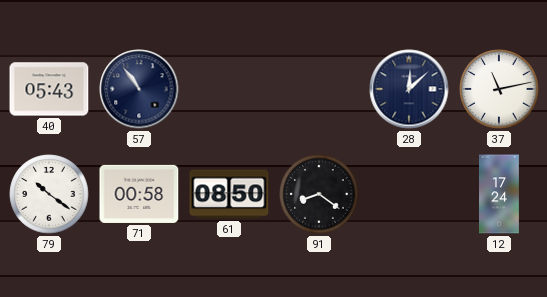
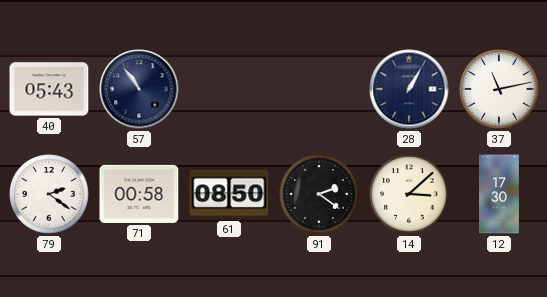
28: 12:08 -> 1:05
79: 10:21 -> 2:21
91: 8:21 -> 2:21
14: none -> 3:08
12: 17:24 -> 17:30
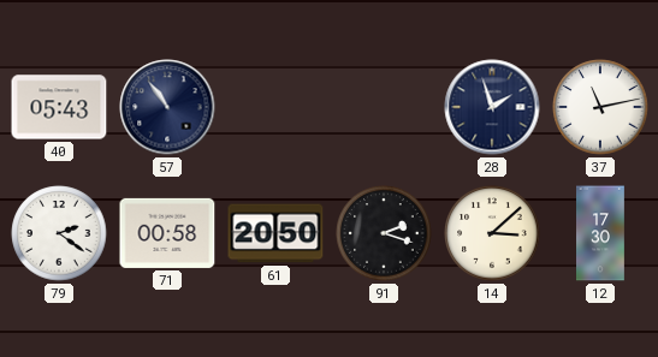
28: 1:05 -> 1:57
61: 08:50 -> 20:50
91: 2:21 -> 2:18
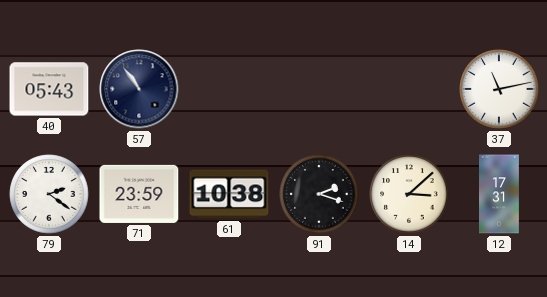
28: 1:57 -> none
71: 00:58 -> 23:59
61: 20:50 -> 10:38
12: 17:30 -> 17:31
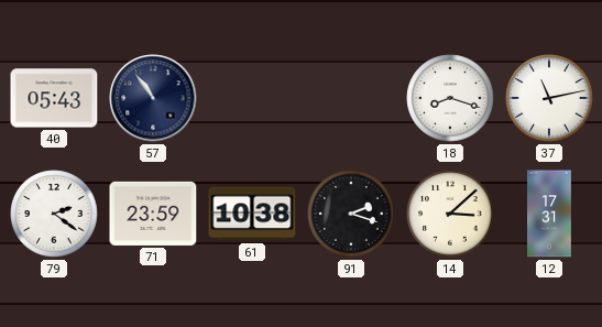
18: none -> 8:18
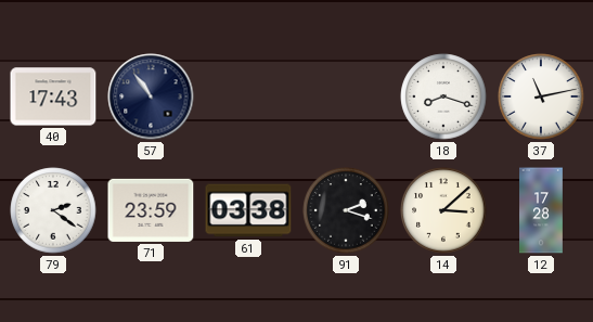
40: 05:43 -> 17:43
61: 10:38 -> 03:38
12: 17:31 -> 17:28
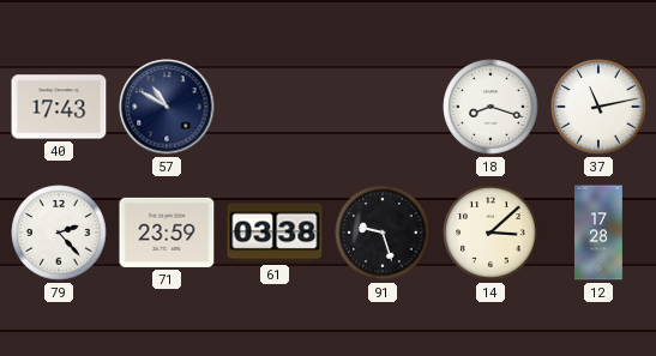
57: 10:54 -> 10:50
79: 2:21 -> 2:23
91: 2:18 -> 9:27
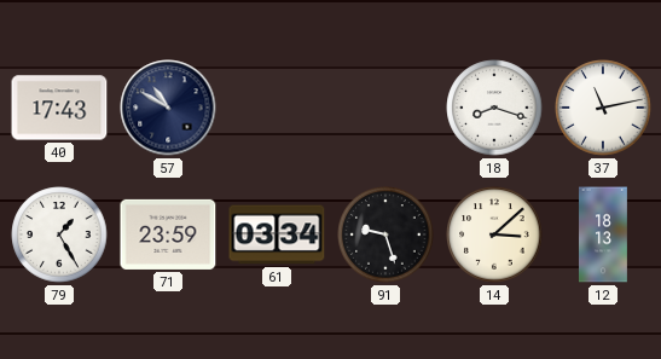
79: 2:23 -> 1:25
61: 03:38 -> 03:34
12: 17:28 -> 18:13
